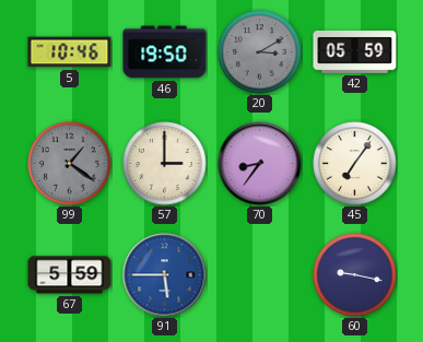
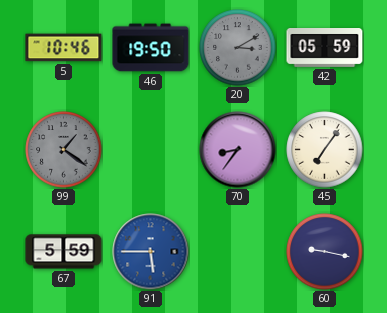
57: 3:00 -> none
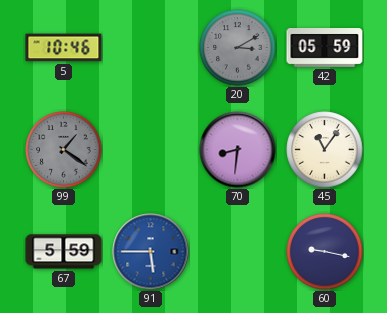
46: 19:50 -> none
70: 8:36 -> 8:31
45: 7:06 -> 11:06
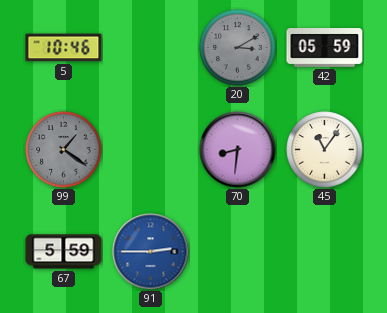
91: 5:45 -> 2:45
60: 9:17 -> none
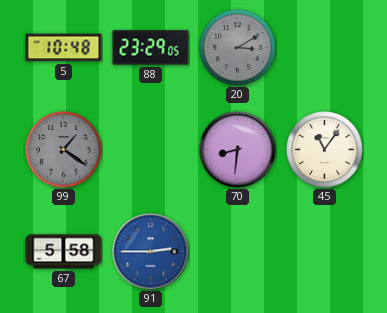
5: 10:46 -> 10:48
88: none -> 23:29
42: 05:59 -> none
67: 5:59 -> 5:58
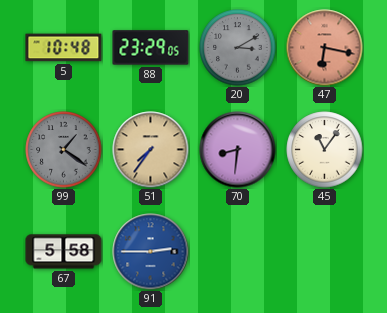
47: none -> 6:17
51: none -> 7:36
